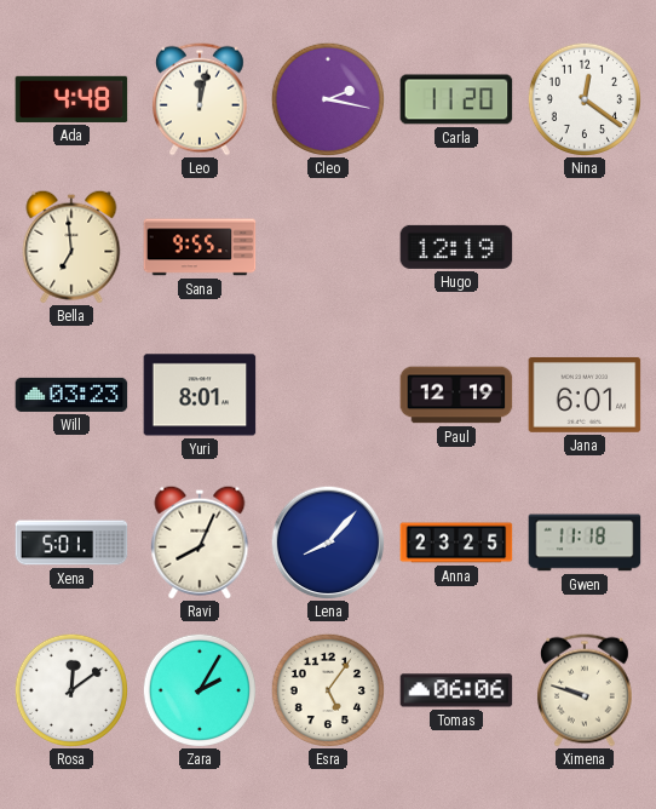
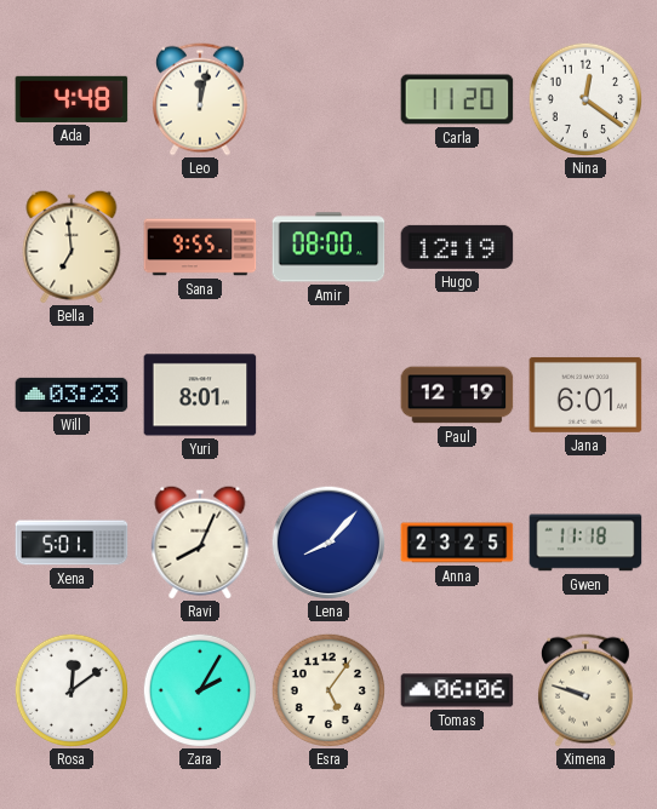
Cleo: 2:17 -> none
Amir: none -> 08:00
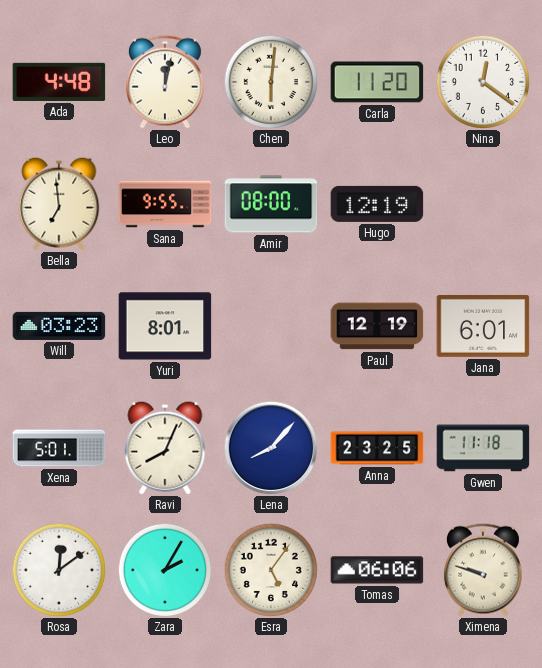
Chen: none -> 6:01
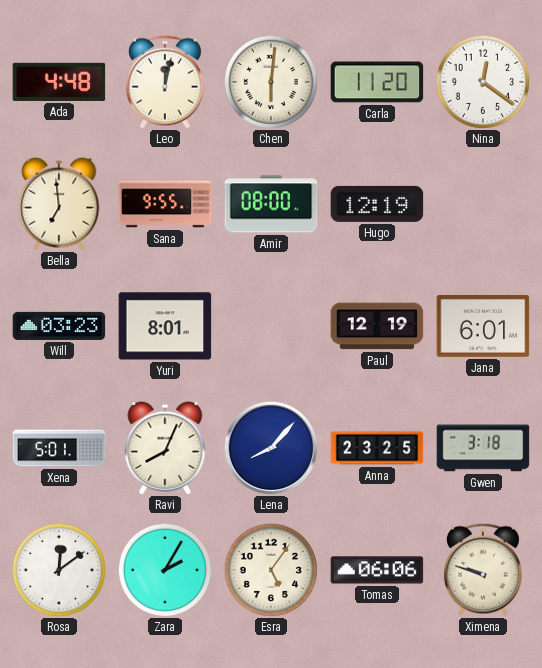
Gwen: 11:18 -> 3:18
